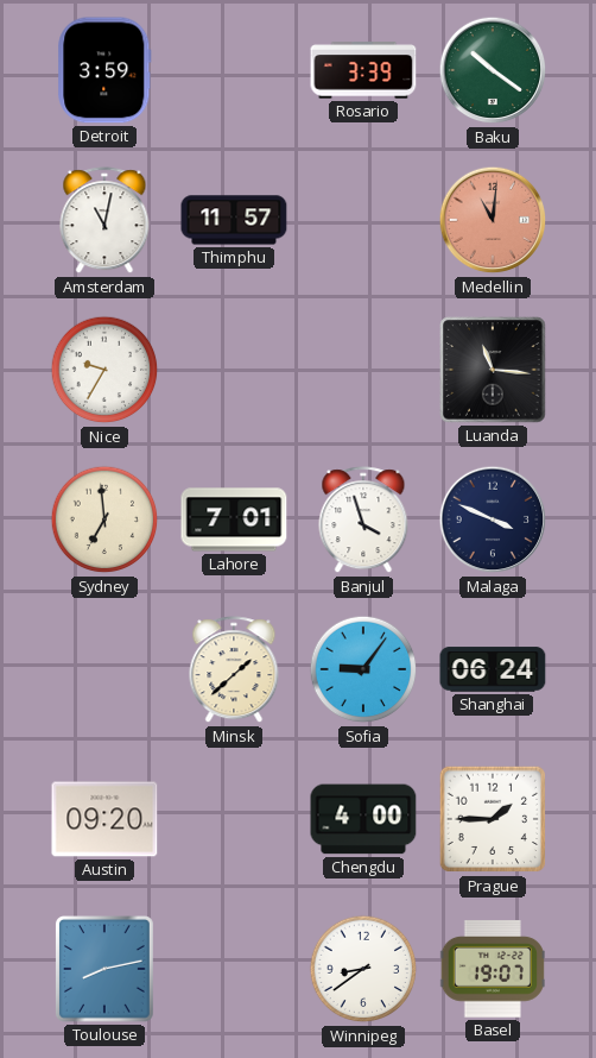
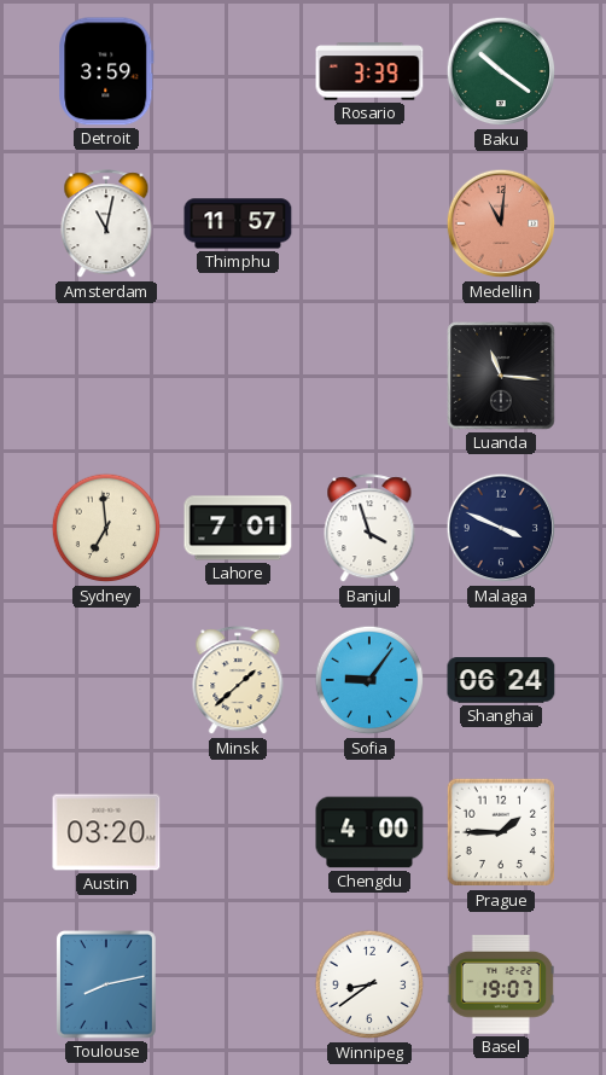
Nice: 9:35 -> none
Austin: 09:20 -> 03:20
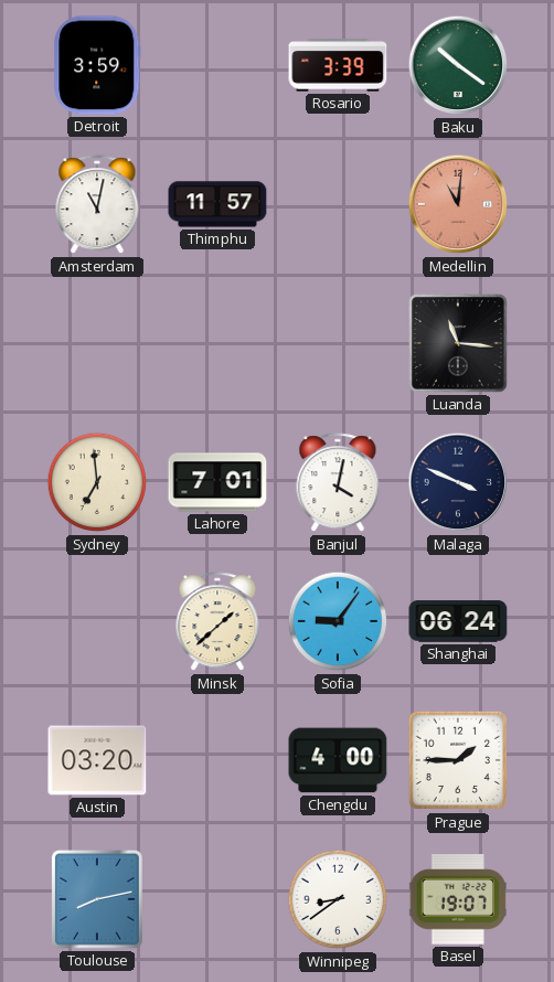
Banjul: 3:57 -> 4:02
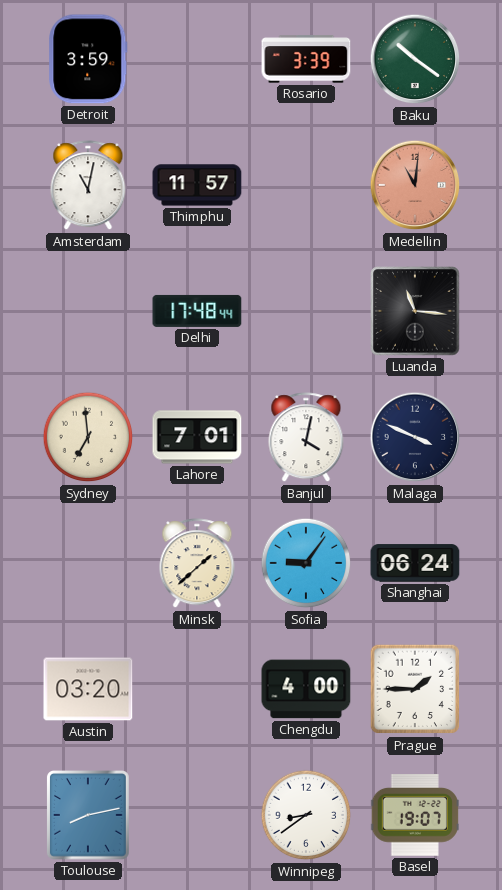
Delhi: none -> 17:48
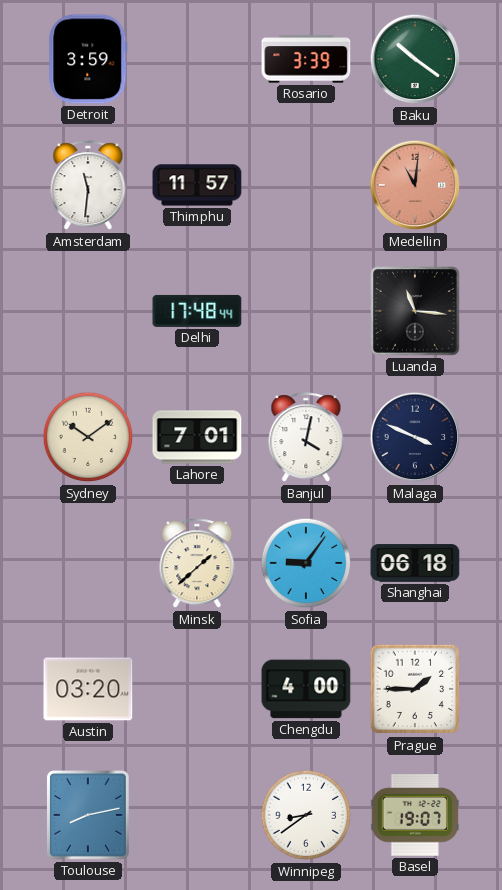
Amsterdam: 11:02 -> 11:31
Sydney: 6:59 -> 10:09
Shanghai: 06:24 -> 06:18
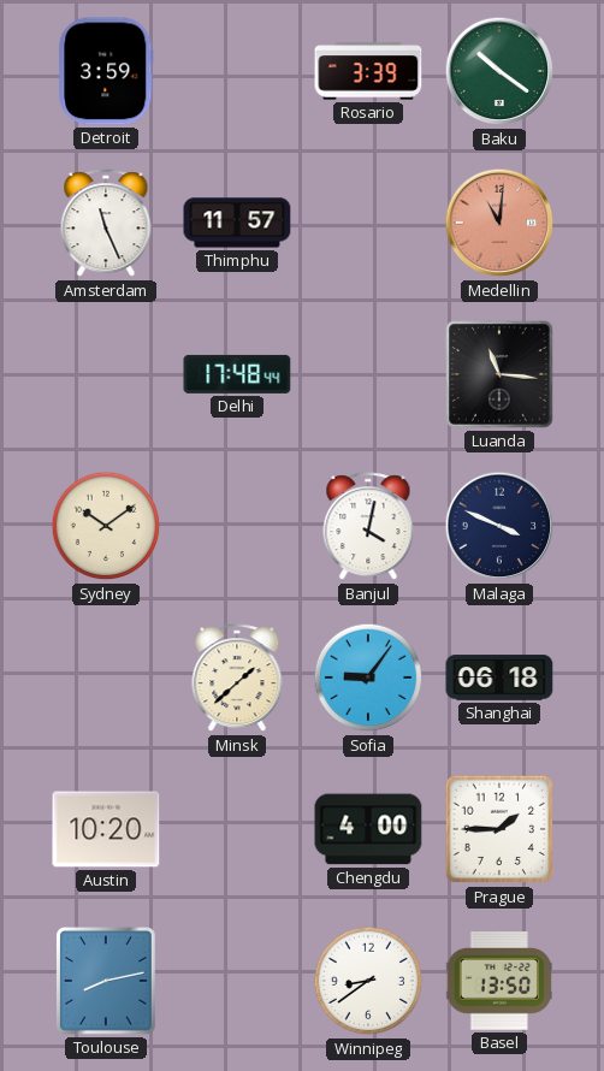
Amsterdam: 11:31 -> 11:26
Lahore: 7:01 -> none
Austin: 03:20 -> 10:20
Basel: 19:07 -> 13:50
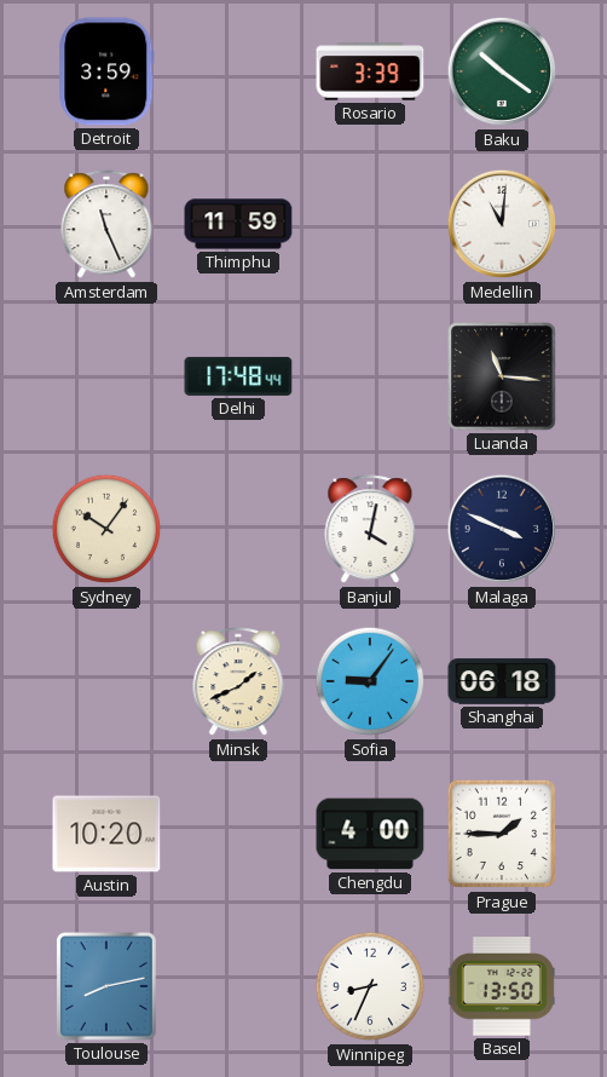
Thimphu: 11:57 -> 11:59
Medellin dial: salmon -> white
Sydney: 10:09 -> 10:06
Minsk: 1:38 -> 1:41
Winnipeg: 8:39 -> 8:34
